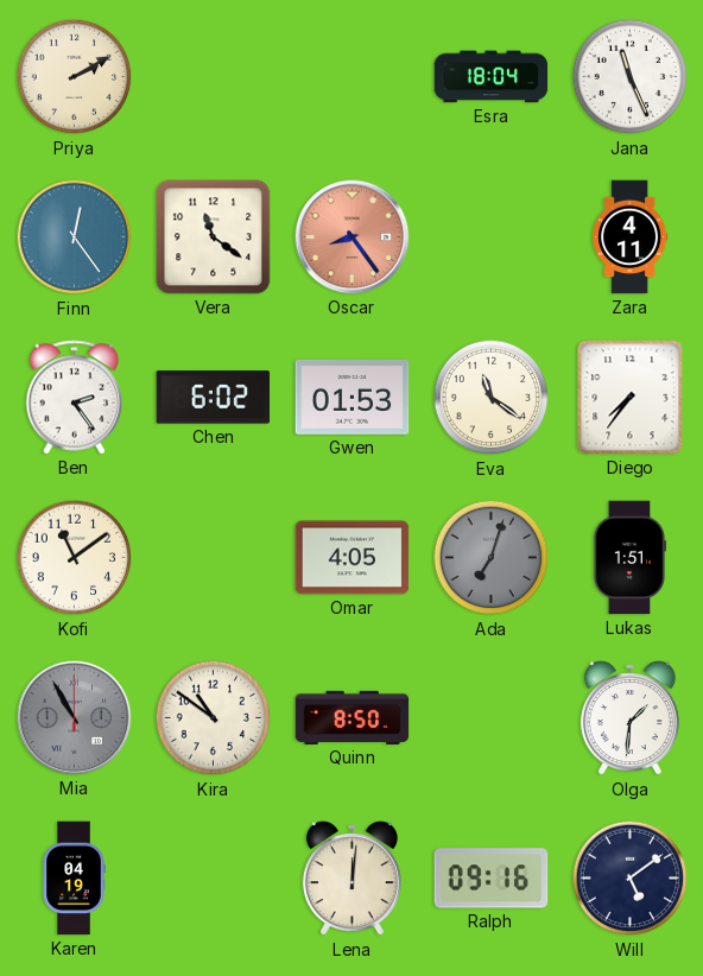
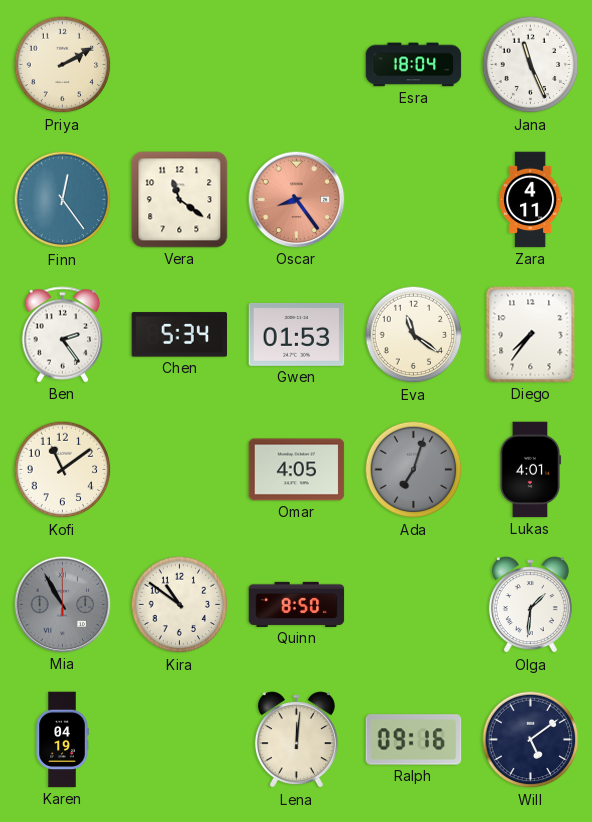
Chen: 6:02 -> 5:34
Lukas: 1:51 -> 4:01
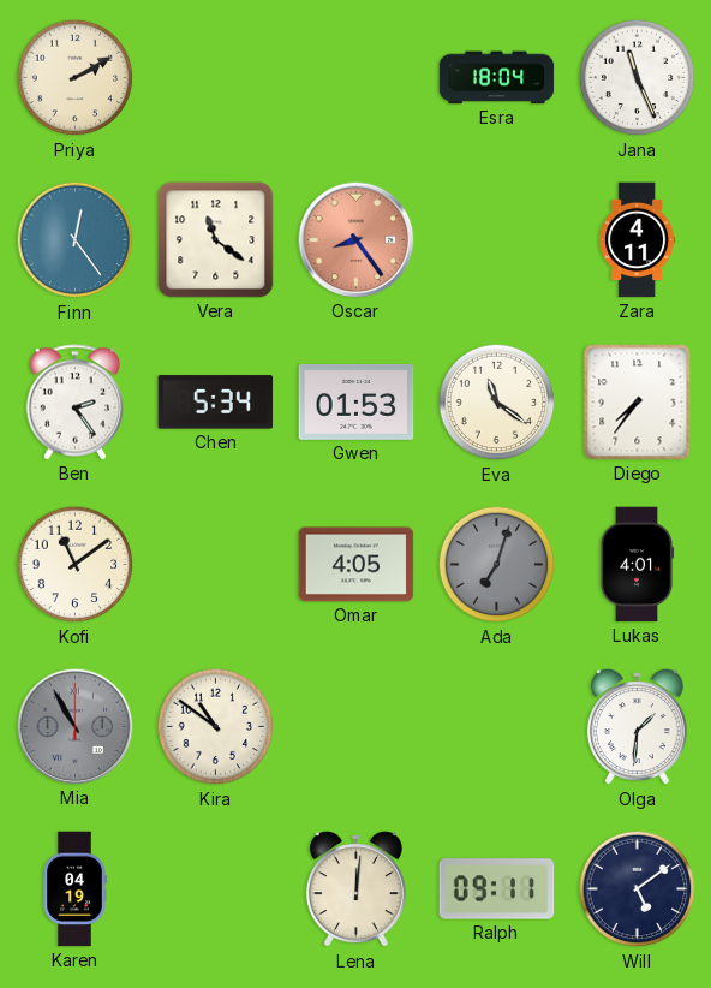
Quinn: 8:50 -> none
Ralph: 09:16 -> 09:11
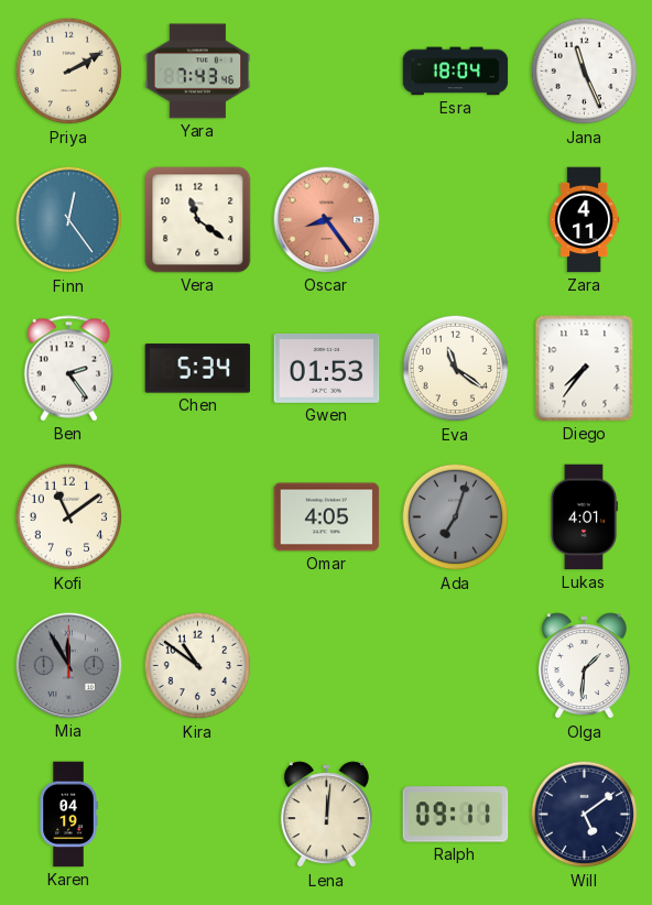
Yara: none -> 7:43
Mia: 10:55 -> 11:55
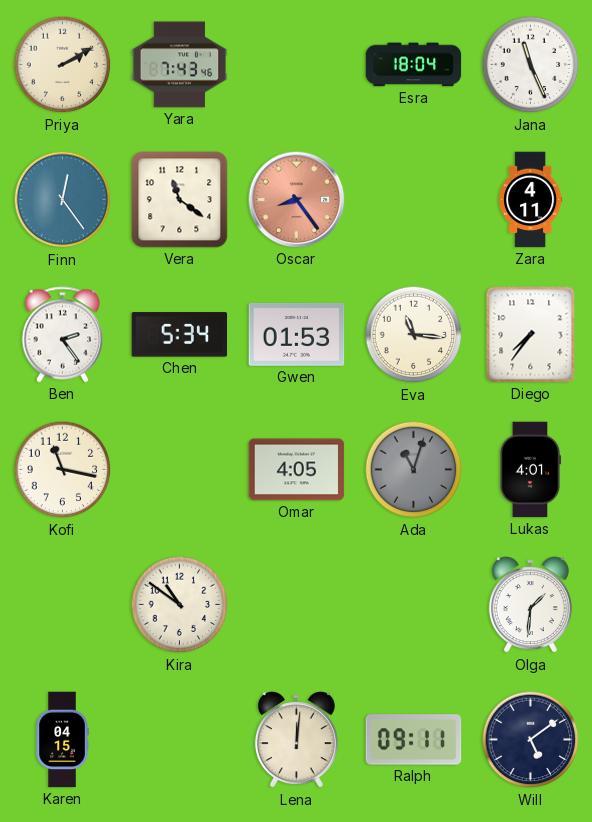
Eva: 11:21 -> 11:16
Kofi: 11:09 -> 11:17
Ada: 7:03 -> 11:03
Mia: 11:55 -> none
Karen: 04:19 -> 04:15
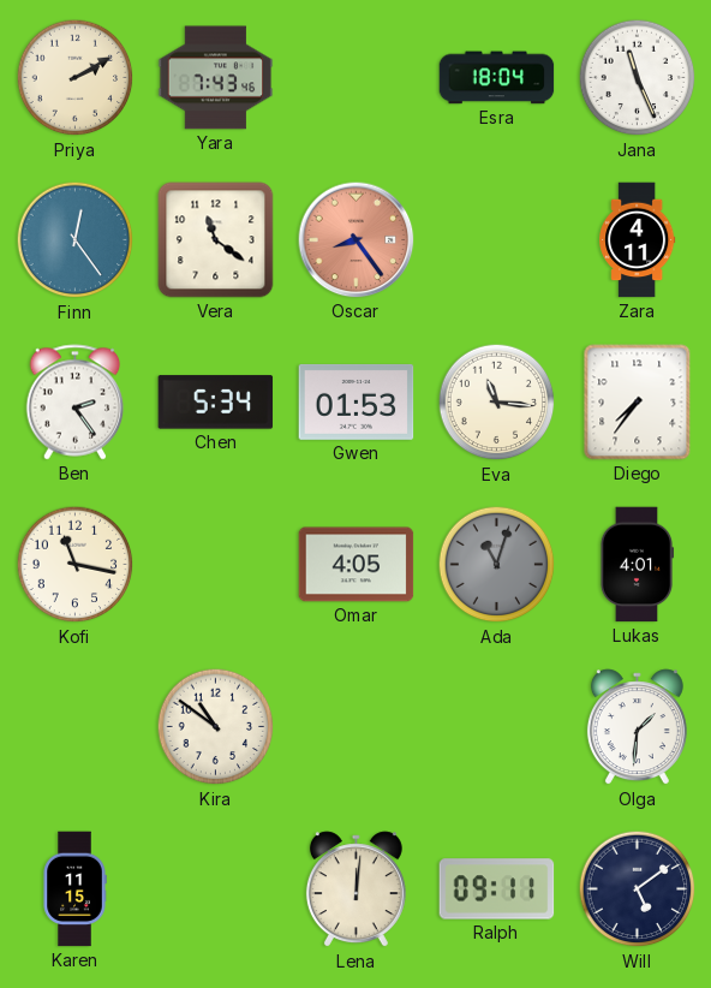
Karen: 04:15 -> 11:15
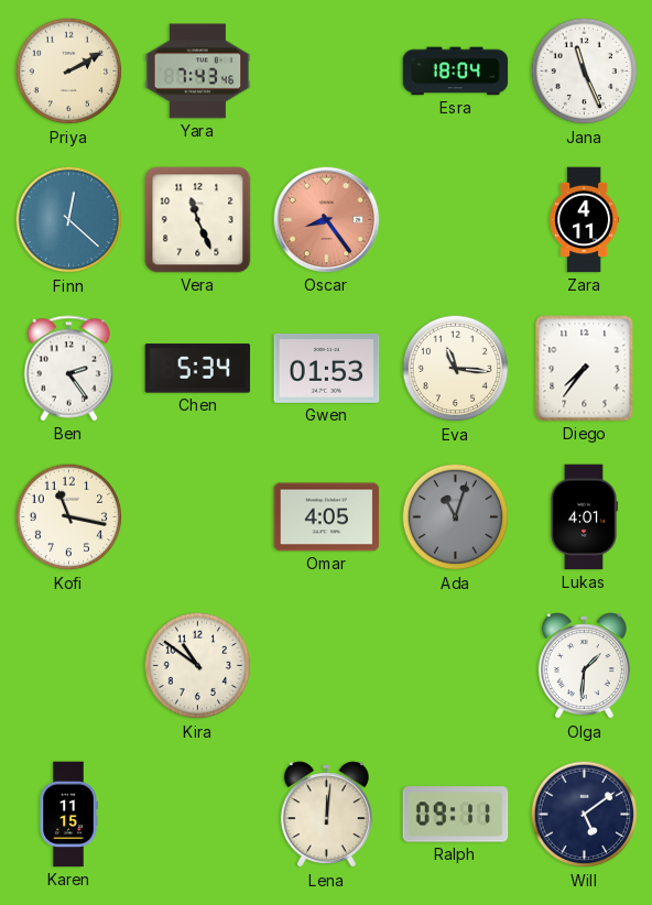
Finn: 12:24 -> 12:22
Vera: 11:21 -> 11:26
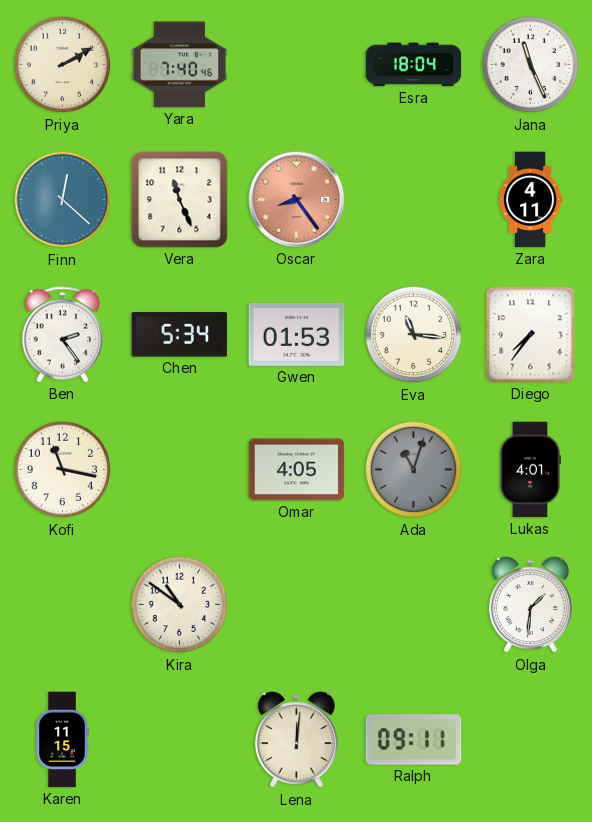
Yara: 7:43 -> 7:40
Will: 5:09 -> none
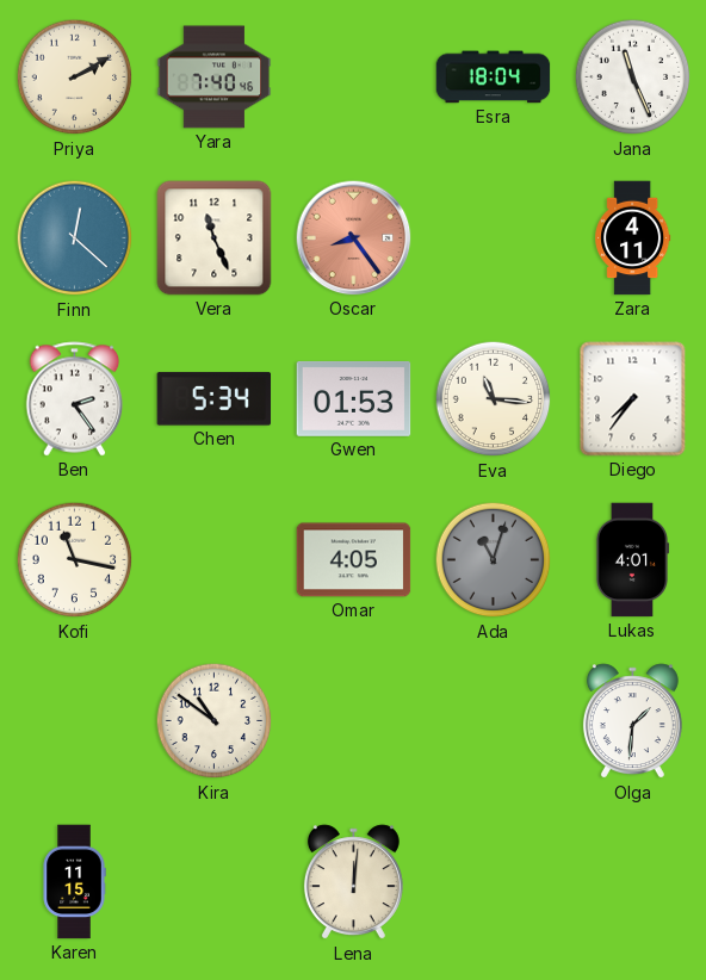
Ralph: 09:11 -> none
